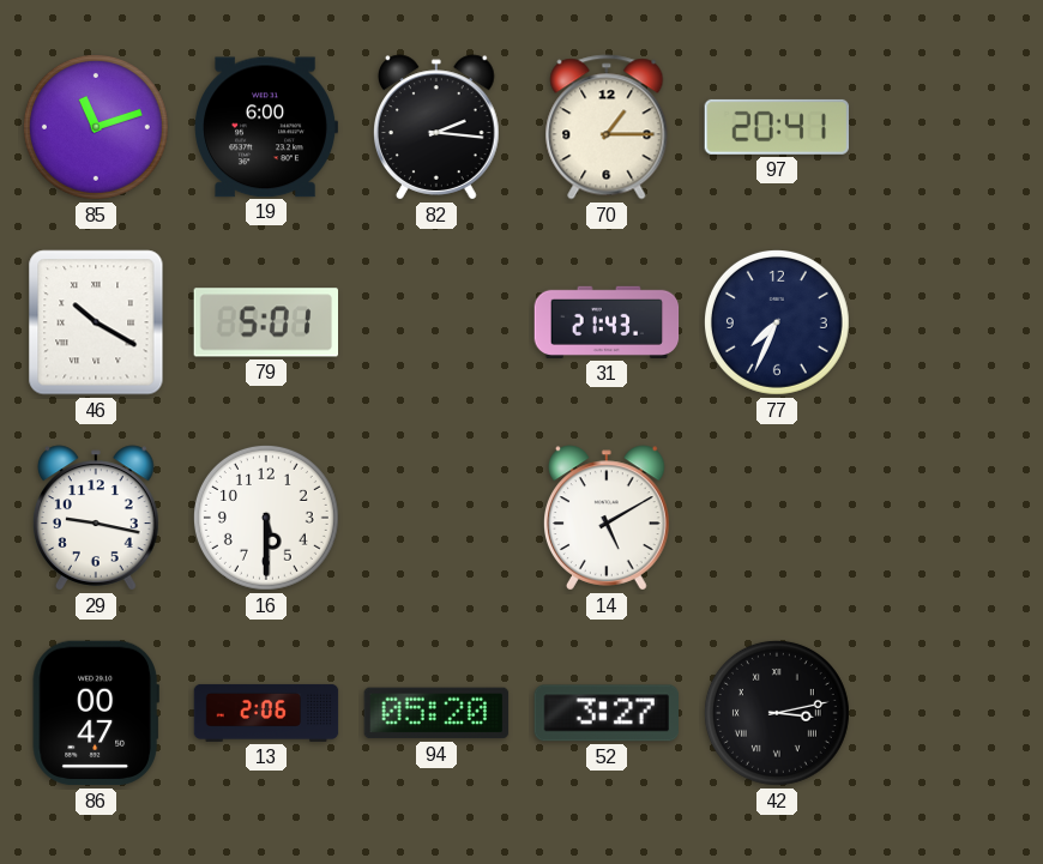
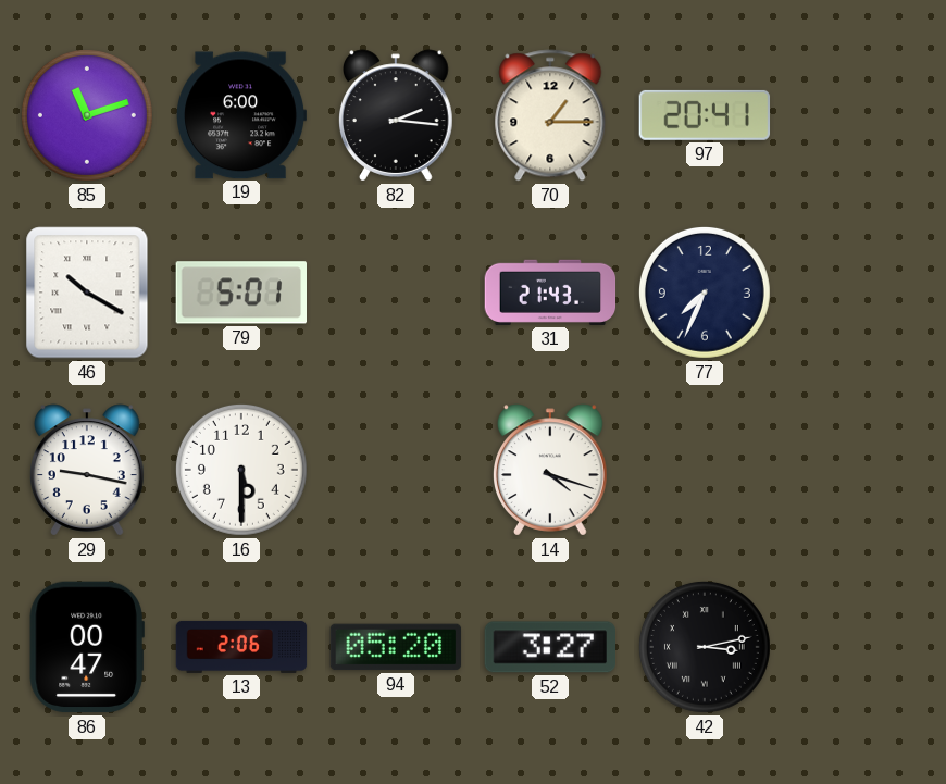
14: 5:10 -> 4:18
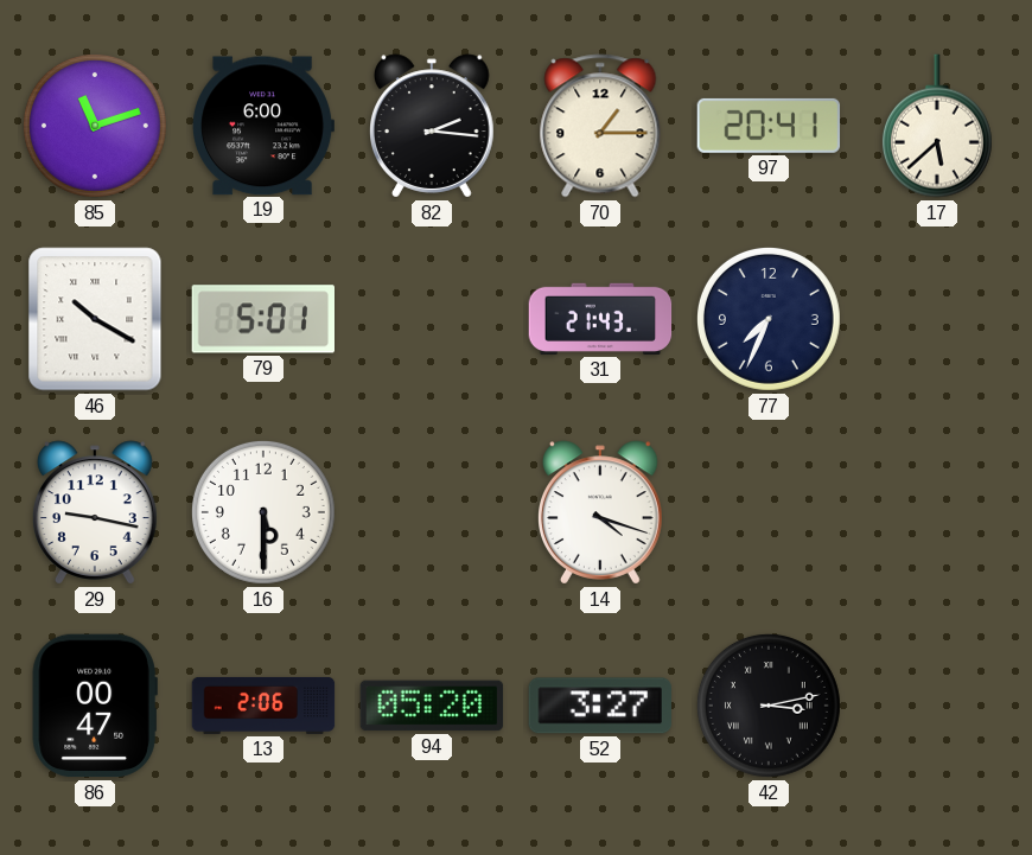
17: none -> 5:38
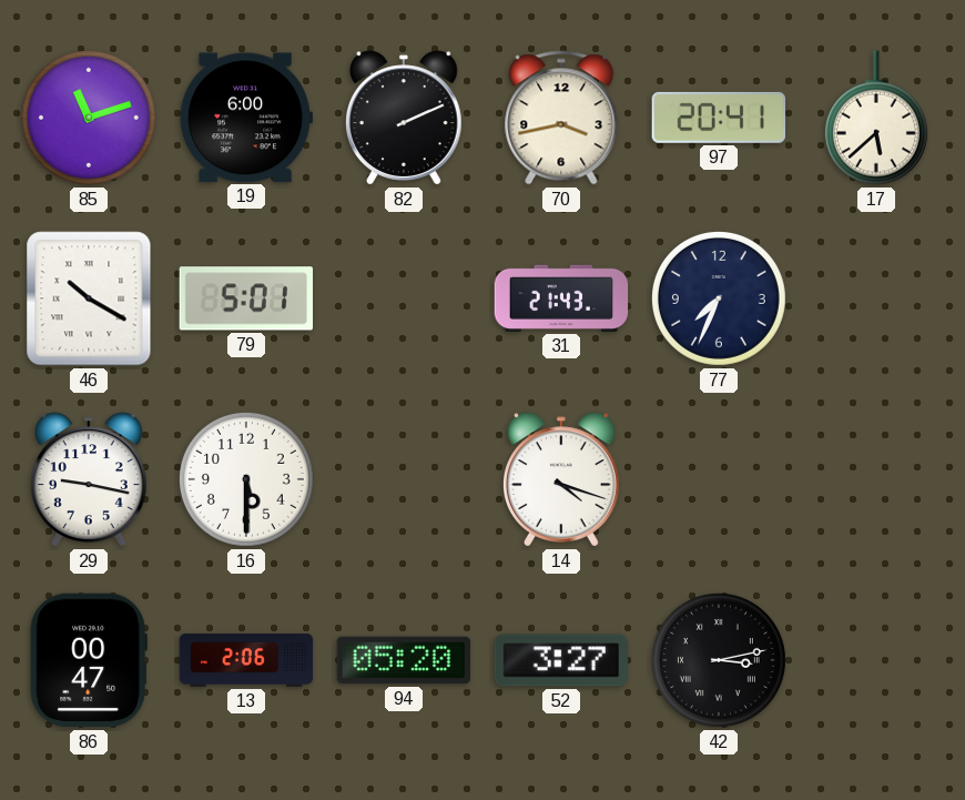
82: 2:16 -> 2:11
70: 1:15 -> 3:43
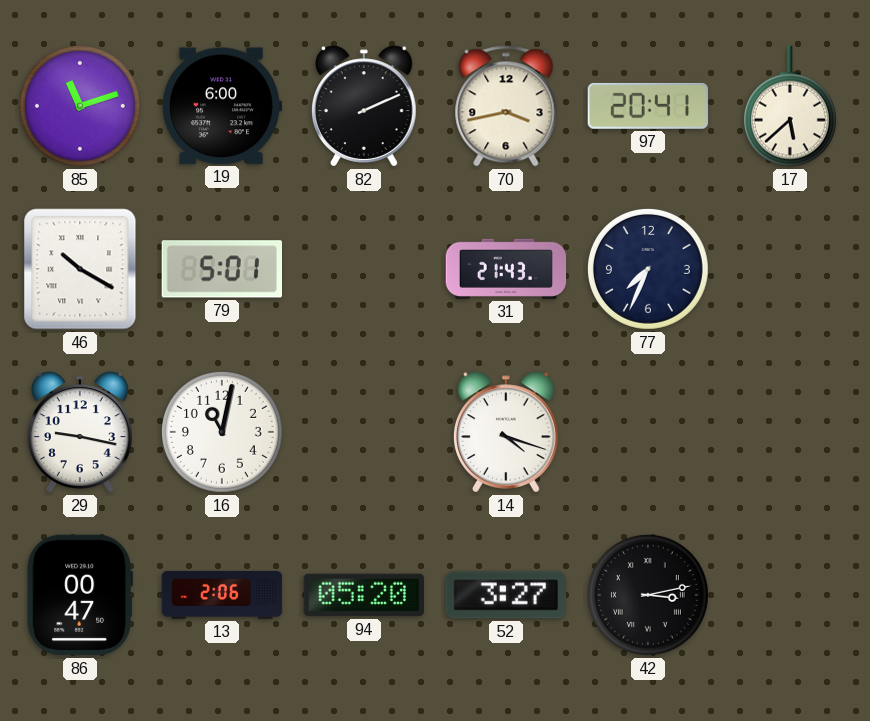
16: 5:30 -> 11:02
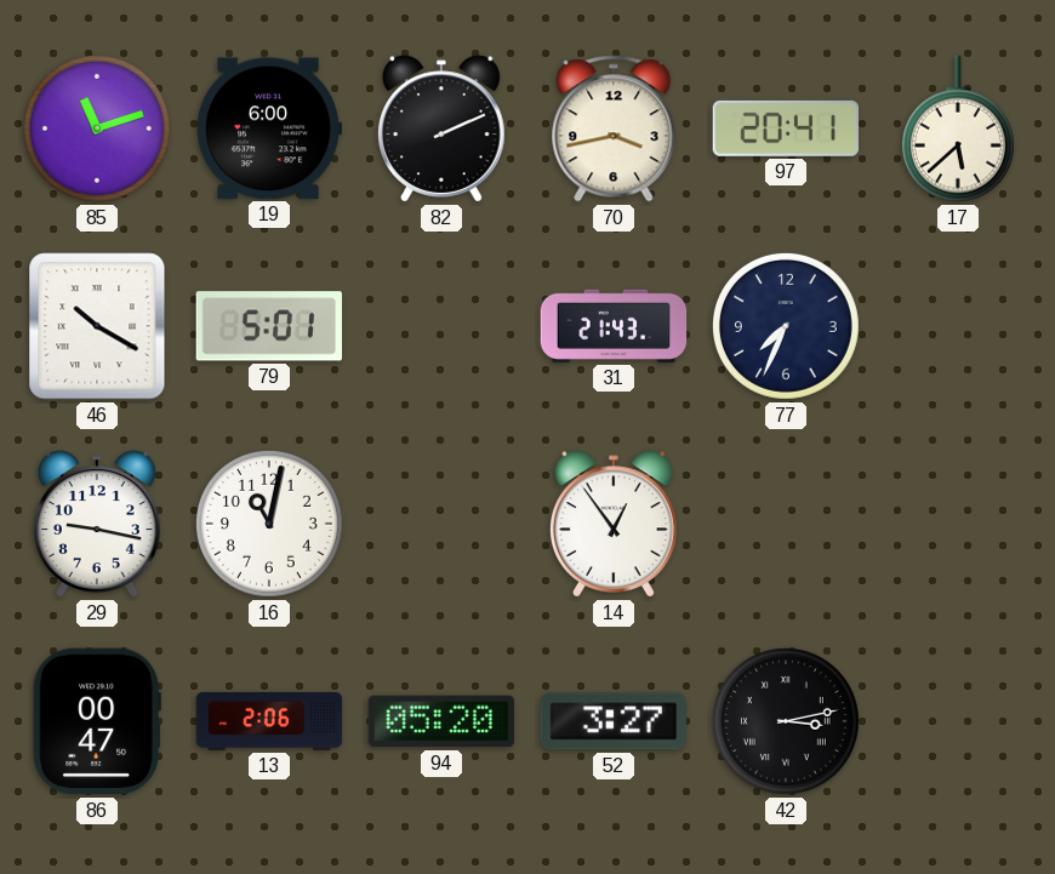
14: 4:18 -> 12:54
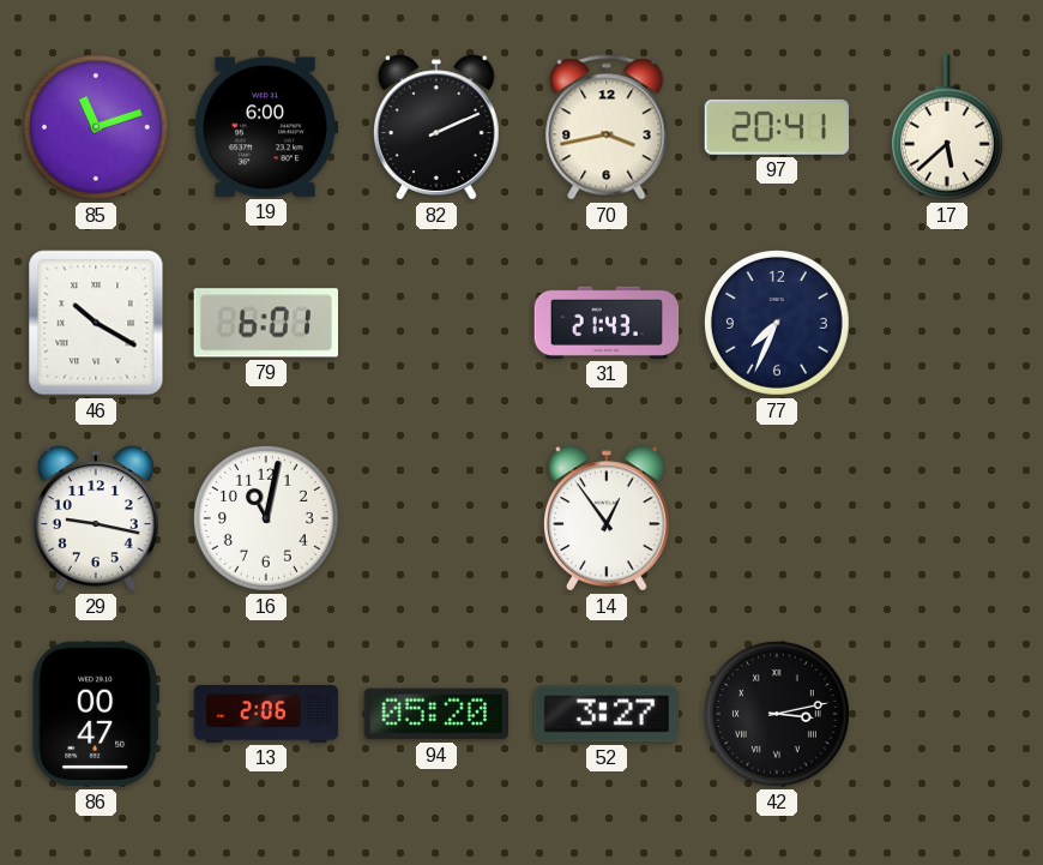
79: 5:01 -> 6:01
